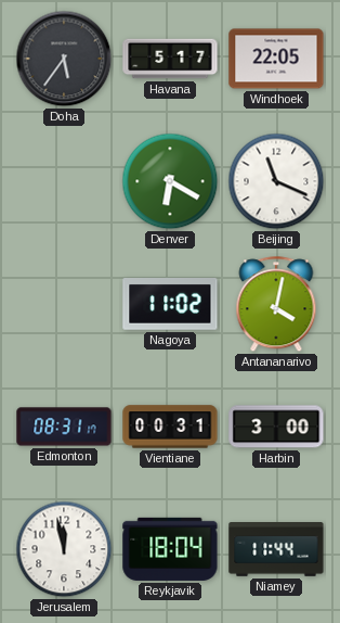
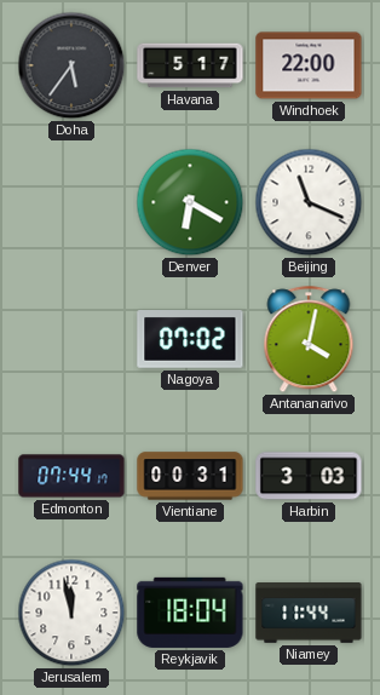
Windhoek: 22:05 -> 22:00
Nagoya: 11:02 -> 07:02
Edmonton: 08:31 -> 07:44
Harbin: 3:00 -> 3:03
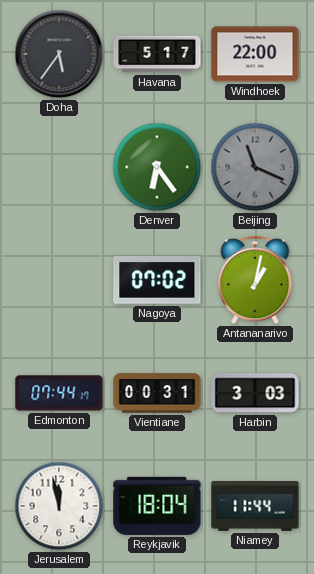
Denver: 6:20 -> 6:24
Beijing dial: white -> grey
Antananarivo: 4:02 -> 1:02
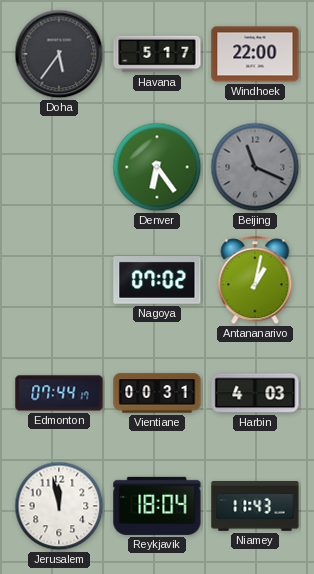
Harbin: 3:03 -> 4:03
Niamey: 11:44 -> 11:43
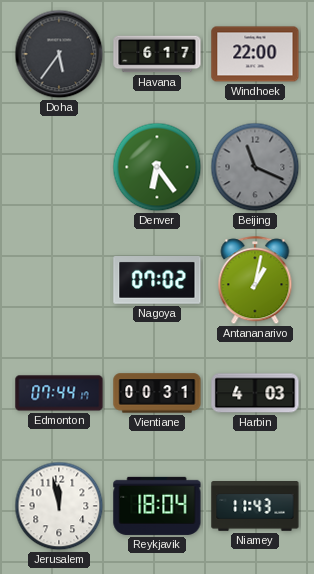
Havana: 5:17 -> 6:17
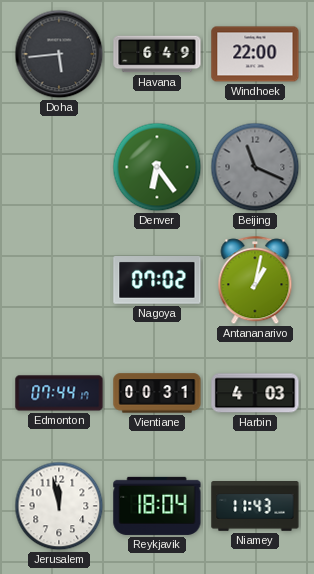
Doha: 5:36 -> 5:44
Havana: 6:17 -> 6:49
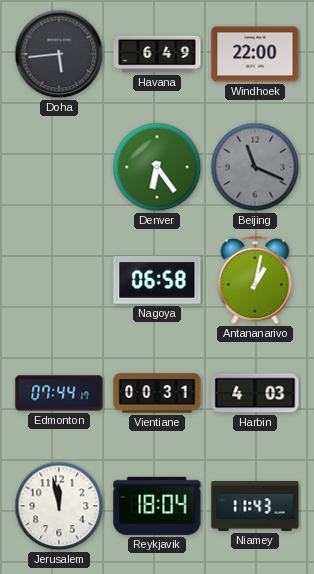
Nagoya: 07:02 -> 06:58
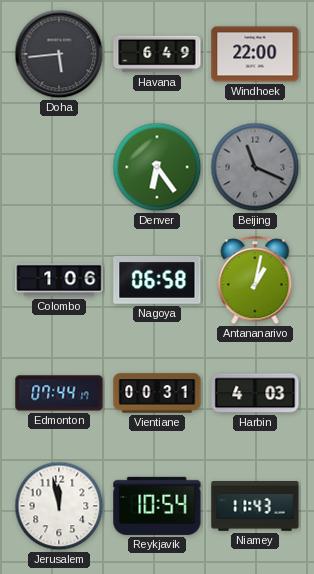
Colombo: none -> 1:06
Reykjavik: 18:04 -> 10:54
